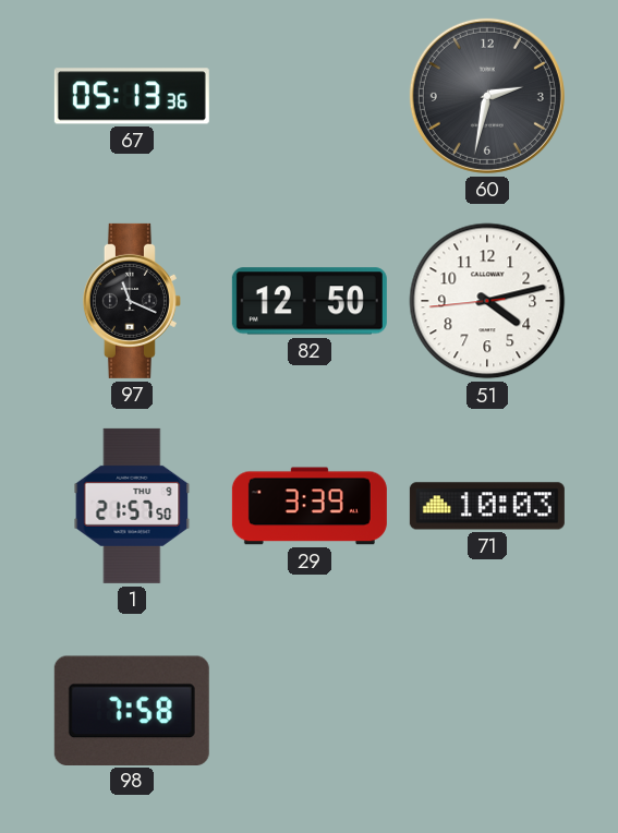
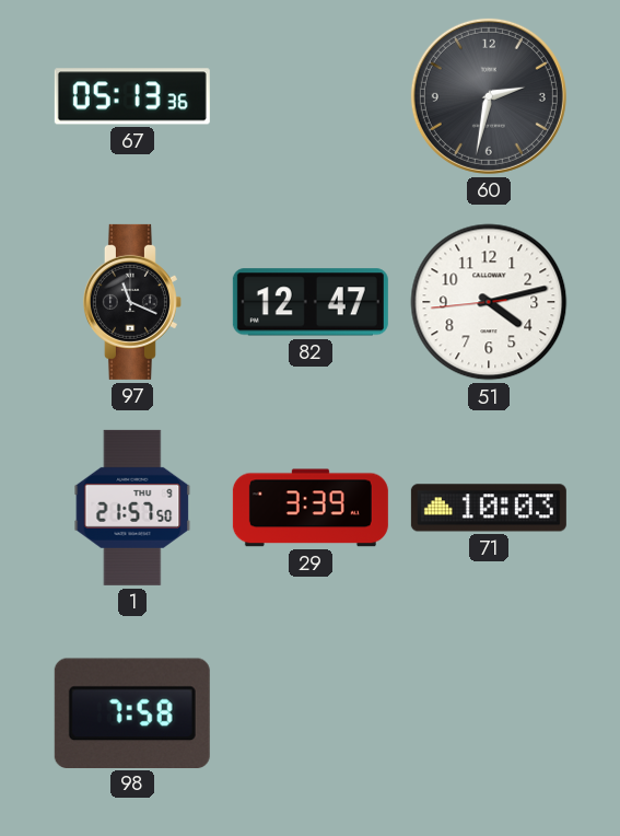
82: 12:50 -> 12:47
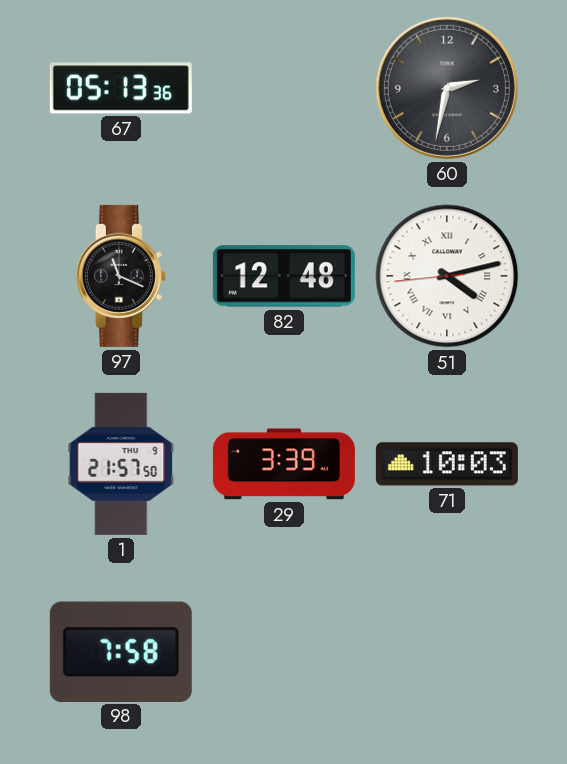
82: 12:47 -> 12:48
51 numerals: Arabic -> Roman
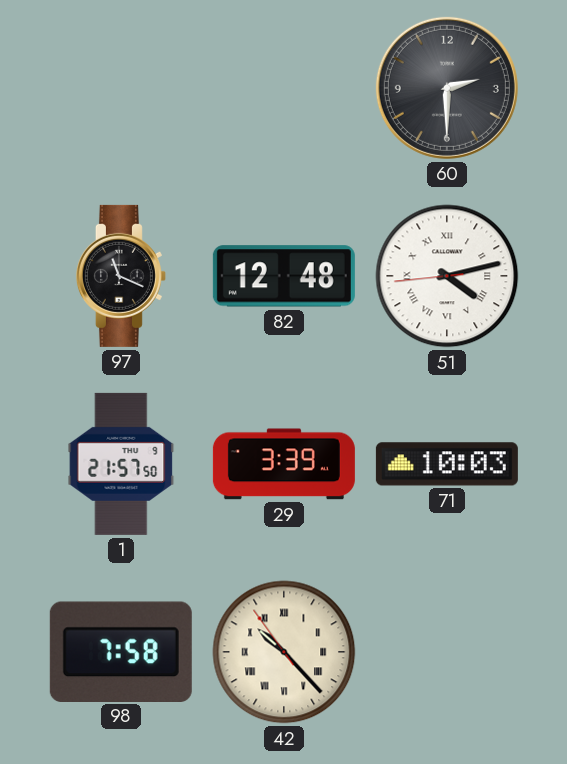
67: 05:13 -> none
60: 2:32 -> 2:30
42: none -> 10:22
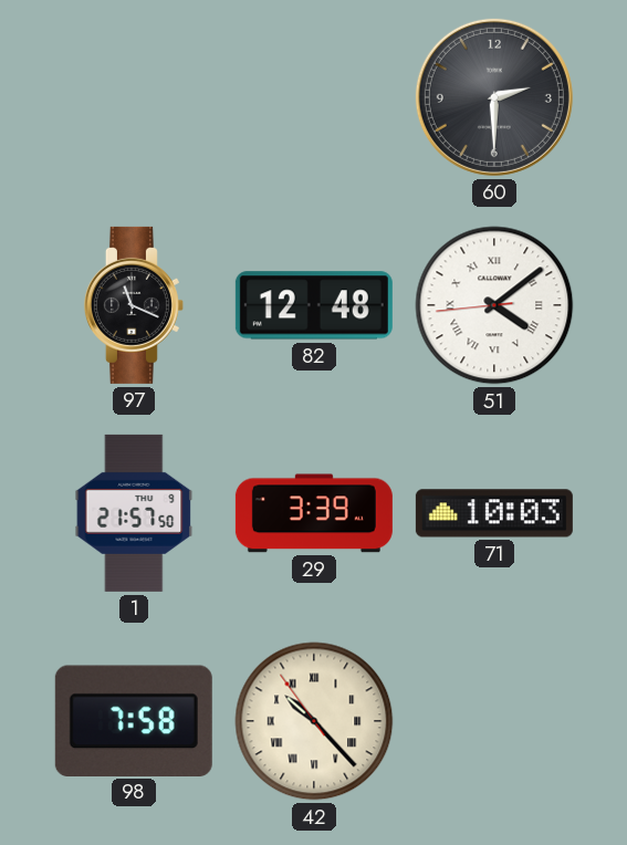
51: 4:12 -> 4:08
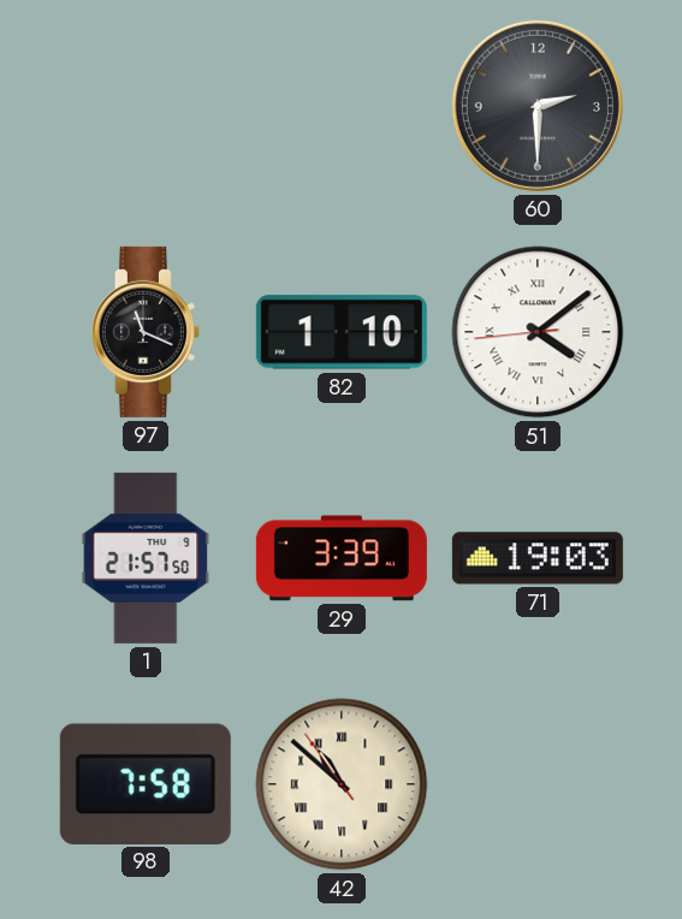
82: 12:48 -> 1:10
71: 10:03 -> 19:03
42: 10:22 -> 10:51
